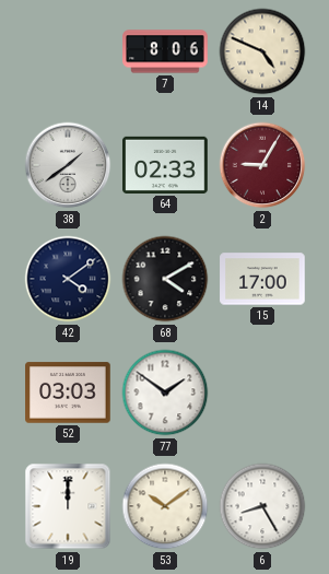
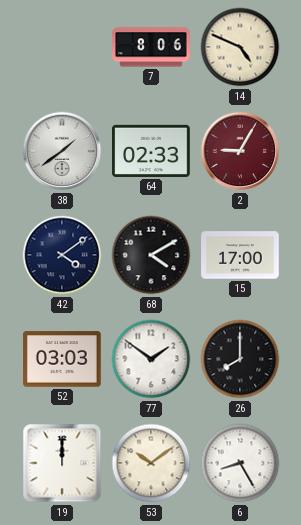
26: none -> 8:00
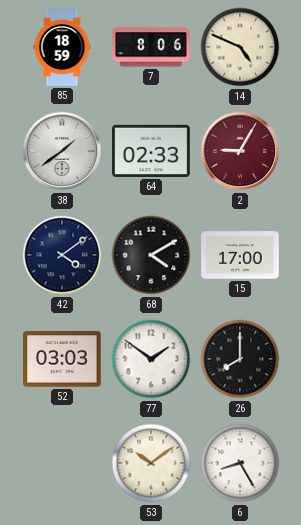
85: none -> 18:59
19: 12:00 -> none
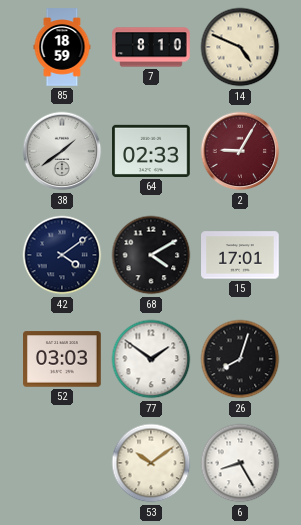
7: 8:06 -> 8:10
15: 17:00 -> 17:01
26: 8:00 -> 8:03
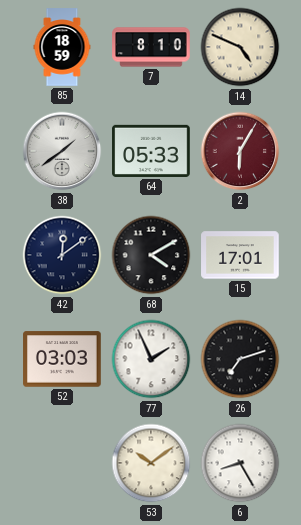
64: 02:33 -> 05:33
2: 9:05 -> 6:05
42: 4:09 -> 12:09
77: 1:51 -> 1:56
26: 8:03 -> 7:12
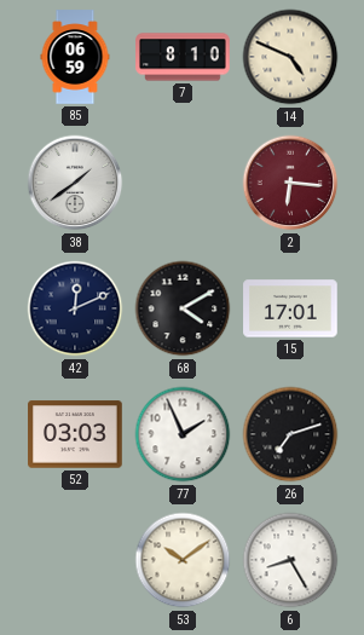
85: 18:59 -> 06:59
64: 05:33 -> none
2: 6:05 -> 6:16
42: 12:09 -> 12:11
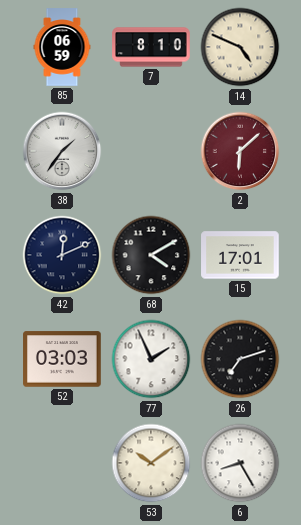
38: 1:39 -> 1:36
2: 6:16 -> 6:08
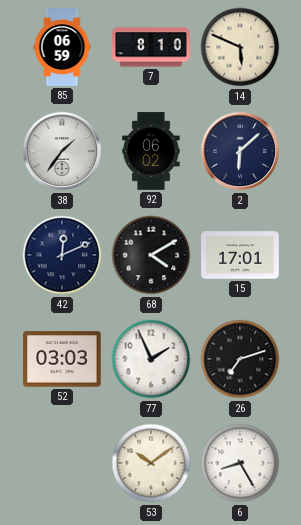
14: 4:49 -> 5:49
92: none -> 06:02
2 dial: burgundy -> navy
